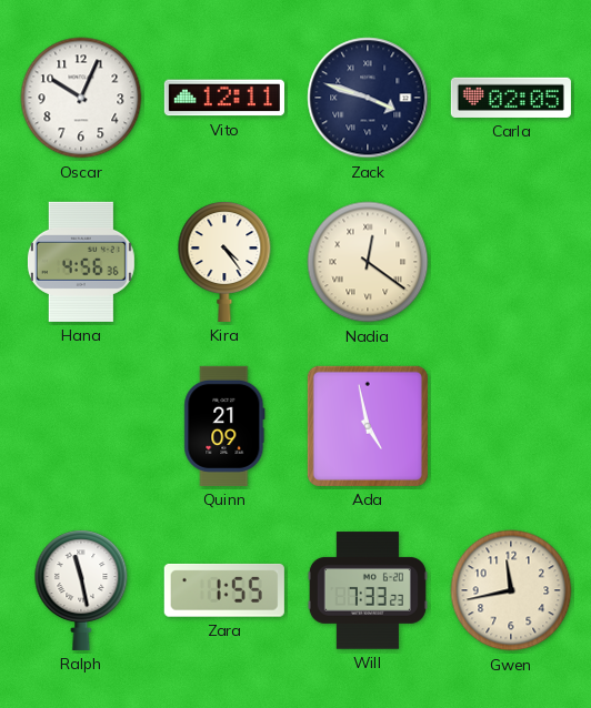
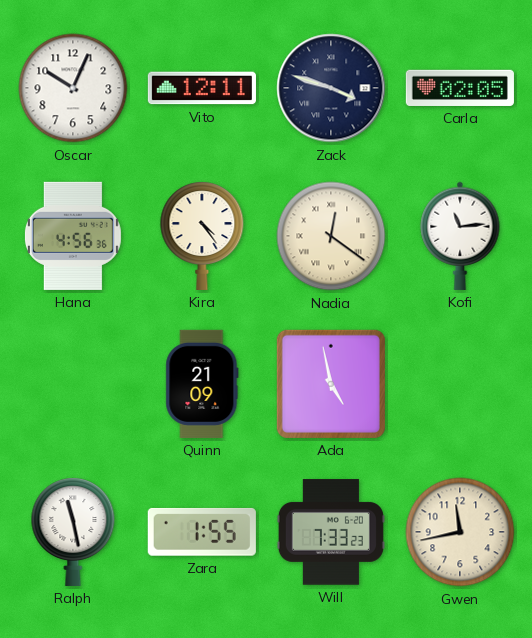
Kofi: none -> 11:14
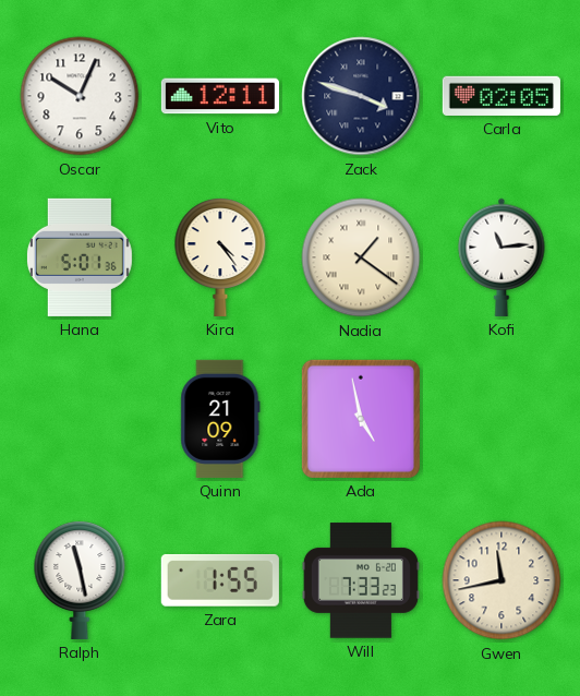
Hana: 4:56 -> 5:01
Nadia: 12:21 -> 1:21
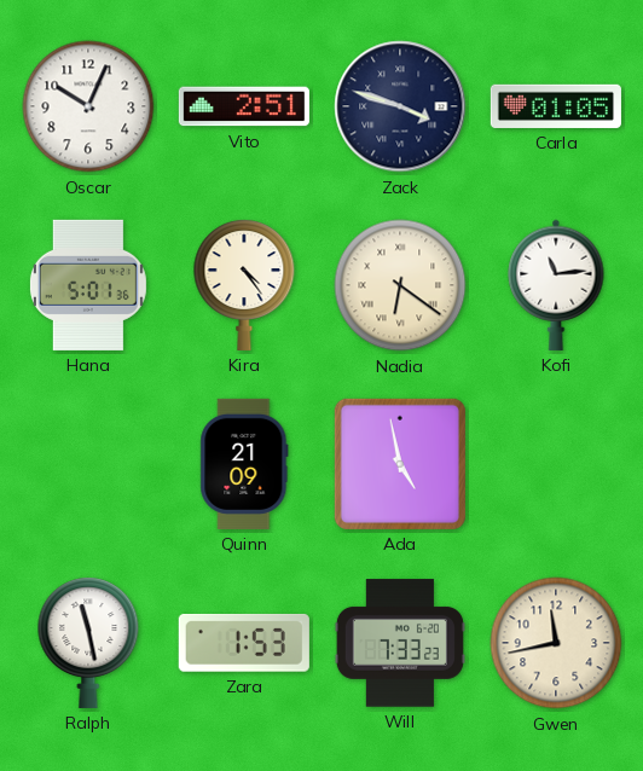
Vito: 12:11 -> 2:51
Carla: 02:05 -> 01:05
Nadia: 1:21 -> 6:21
Zara: 1:55 -> 1:53
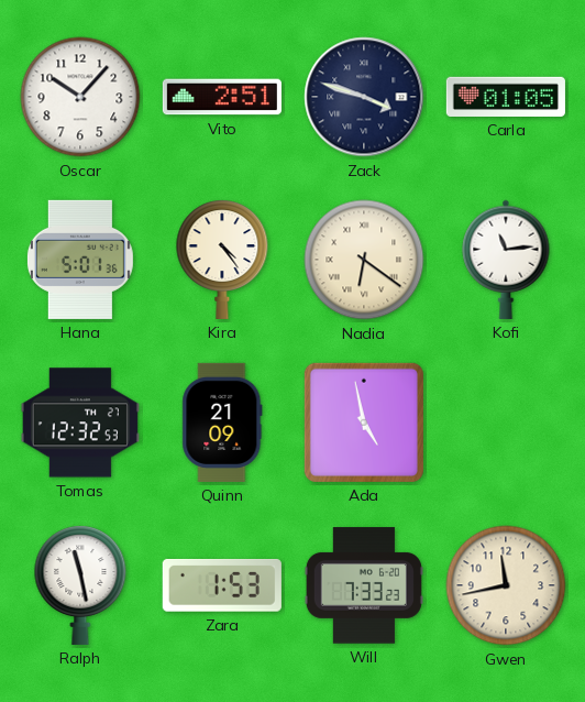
Oscar: 10:04 -> 10:07
Tomas: none -> 12:32
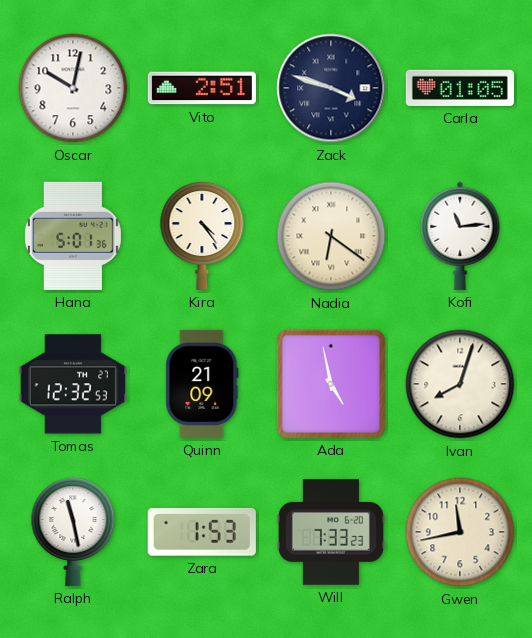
Oscar: 10:07 -> 10:02
Ivan: none -> 8:03
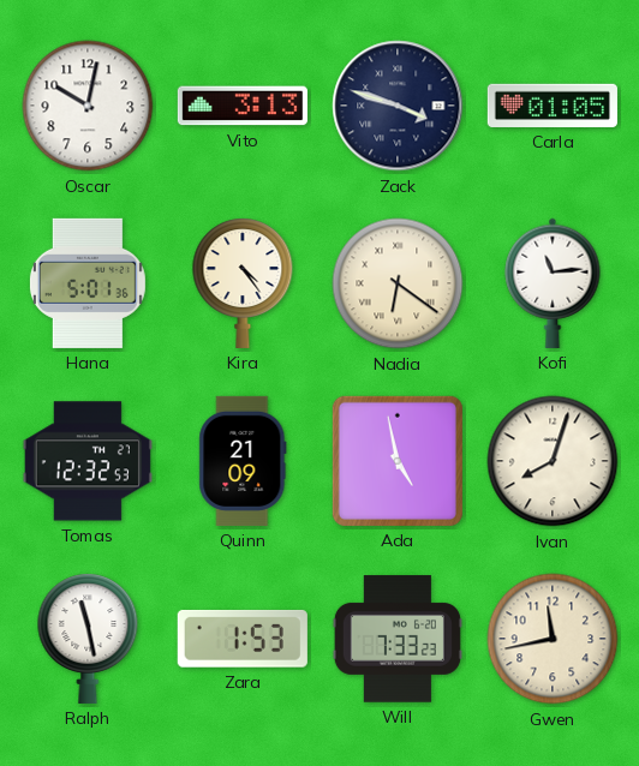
Vito: 2:51 -> 3:13
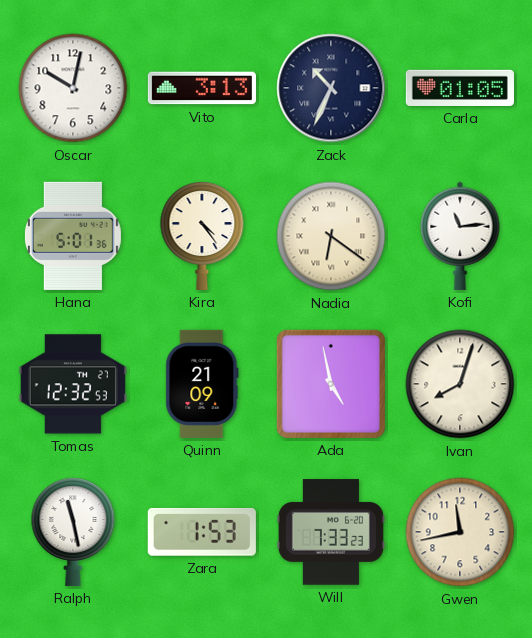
Zack: 3:48 -> 10:34
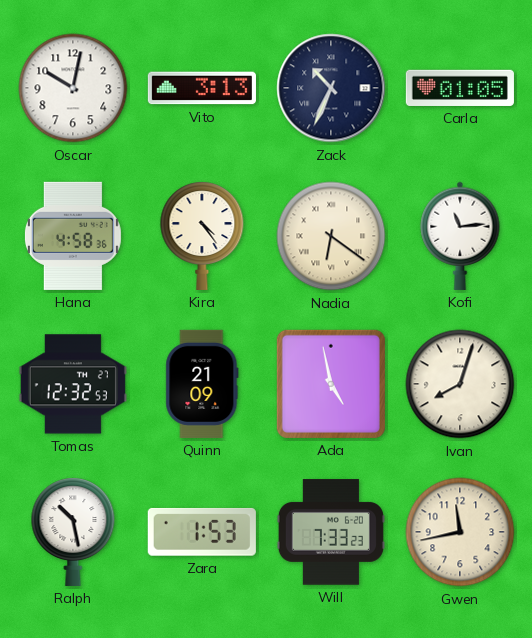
Hana: 5:01 -> 4:58
Ralph: 11:28 -> 10:28
